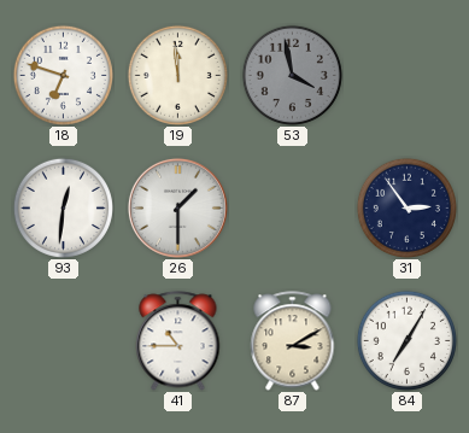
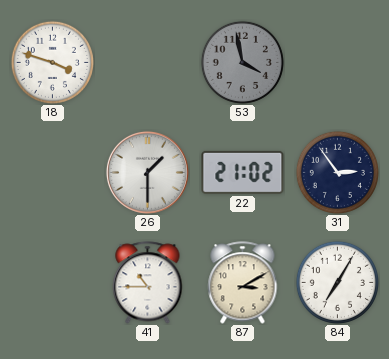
18: 6:48 -> 3:48
19: 11:59 -> none
93: 12:31 -> none
22: none -> 21:02
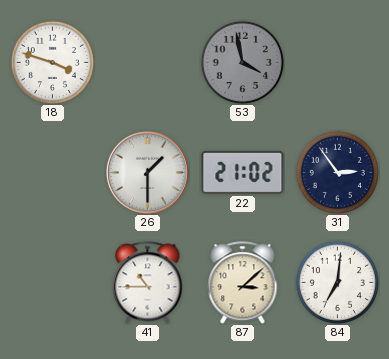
87: 3:10 -> 3:08
84: 7:05 -> 7:01
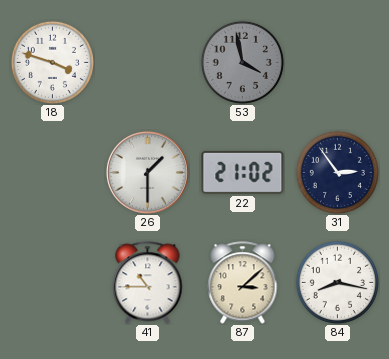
84: 7:01 -> 8:17
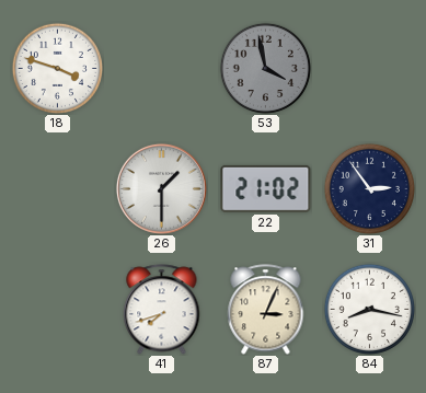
41: 10:45 -> 7:42
87: 3:08 -> 3:04
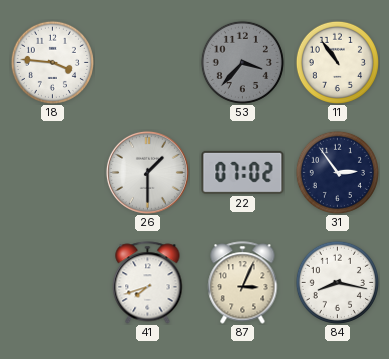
18: 3:48 -> 3:46
53: 3:58 -> 3:37
11: none -> 10:54
22: 21:02 -> 07:02
